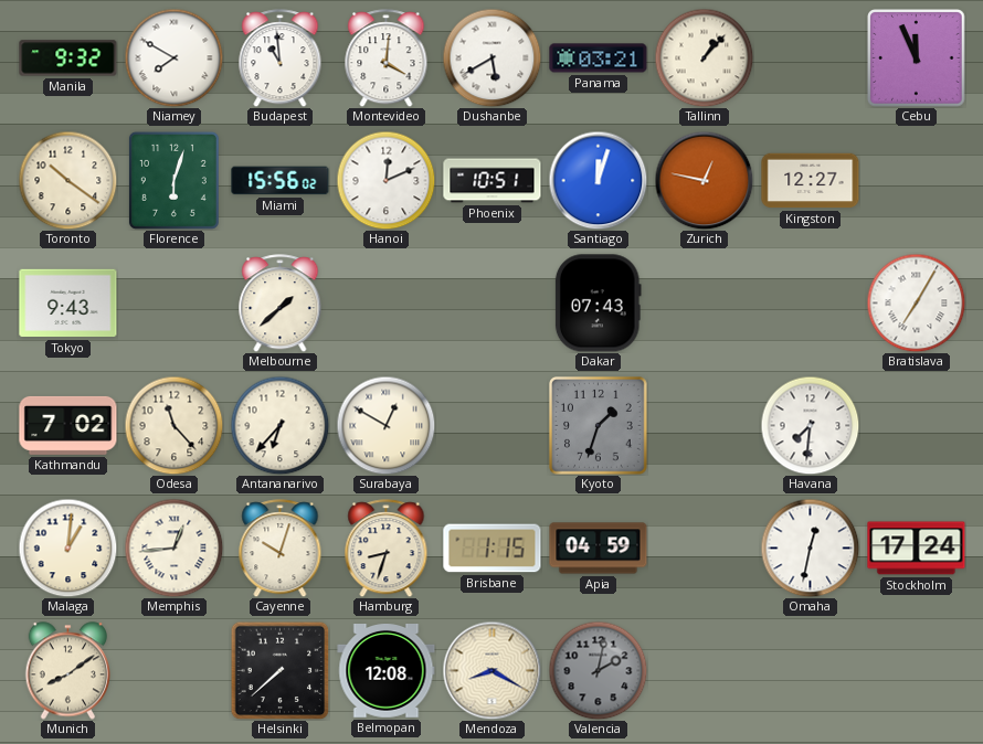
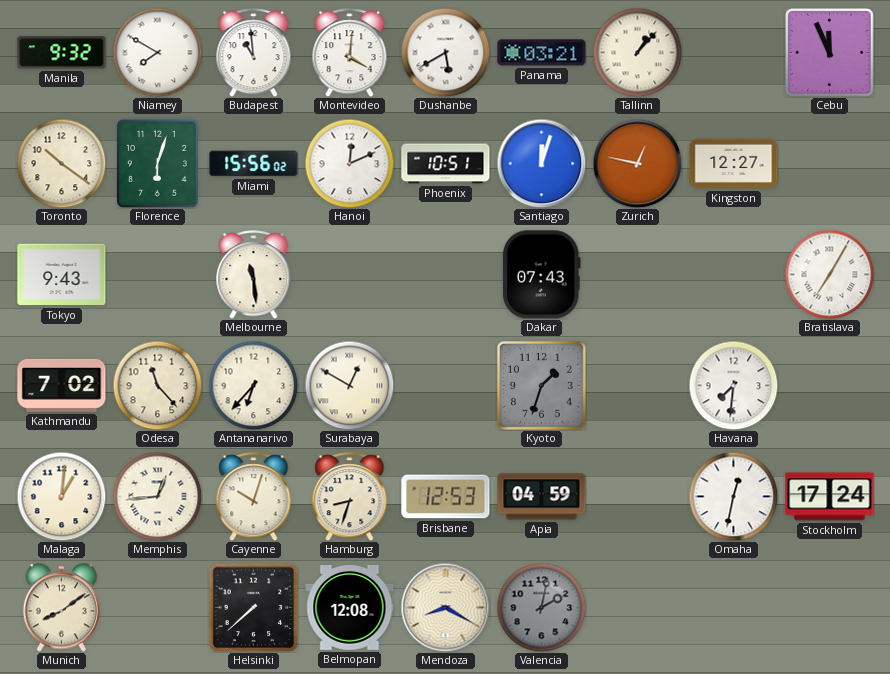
Melbourne: 1:38 -> 11:29
Brisbane: 1:15 -> 12:53
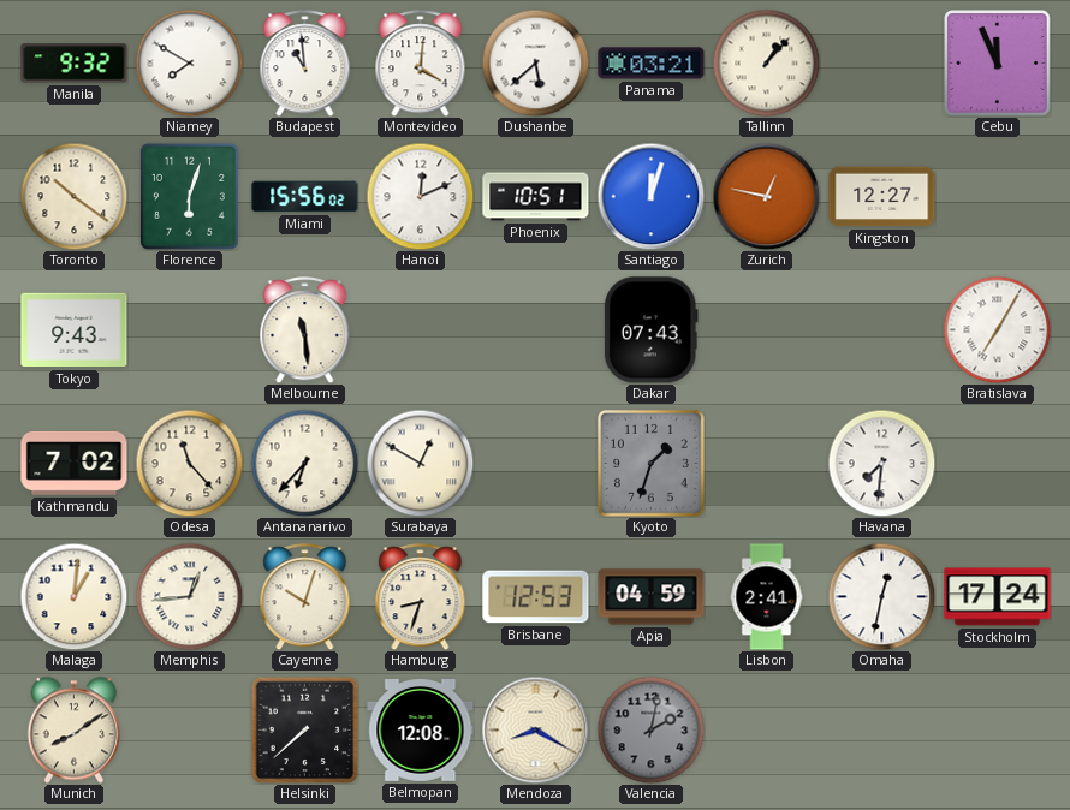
Dushanbe: 5:40 -> 5:38
Lisbon: none -> 2:41
